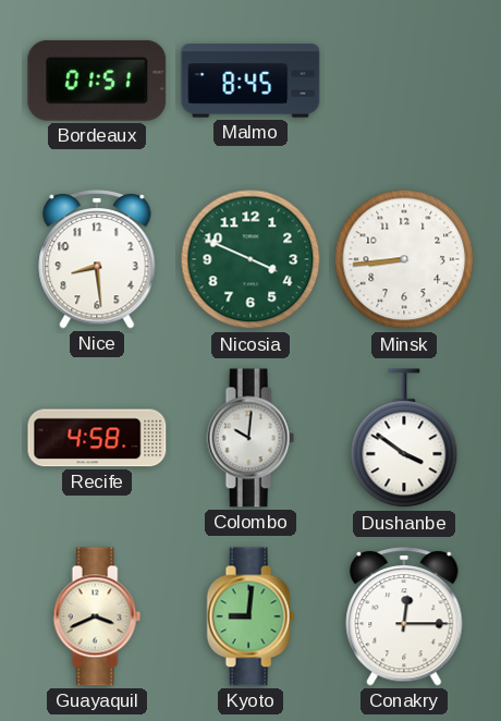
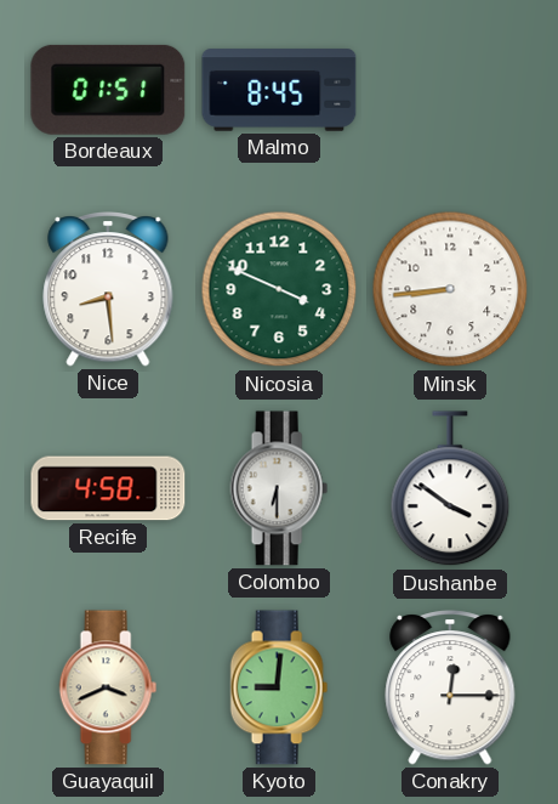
Colombo: 10:01 -> 6:30
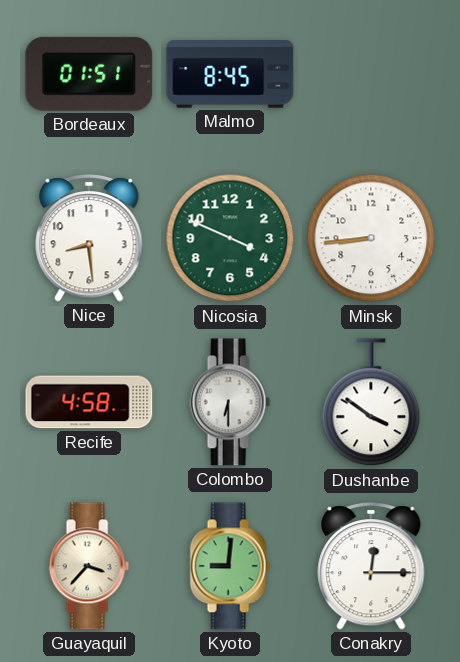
Guayaquil: 3:41 -> 3:37
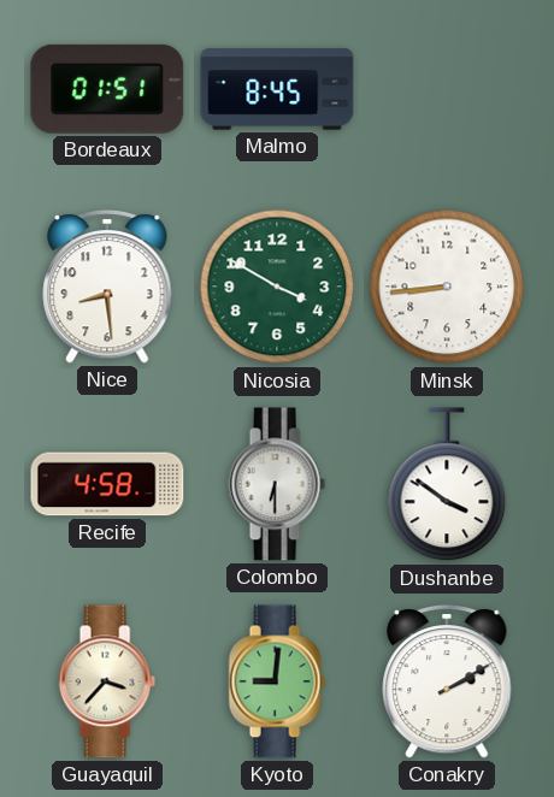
Nicosia: 3:49 -> 3:50
Conakry: 12:15 -> 2:10
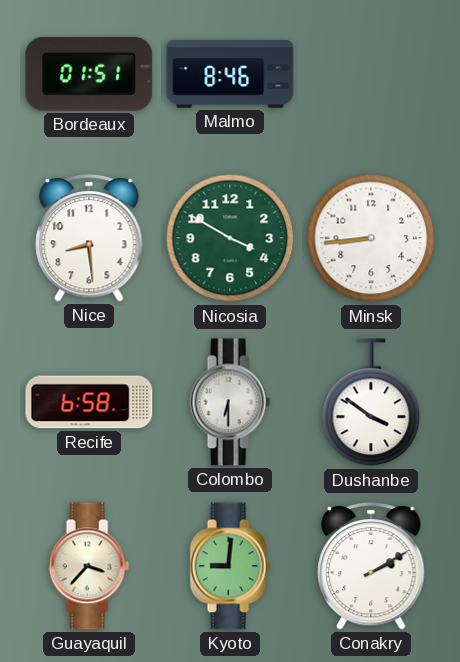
Malmo: 8:45 -> 8:46
Recife: 4:58 -> 6:58
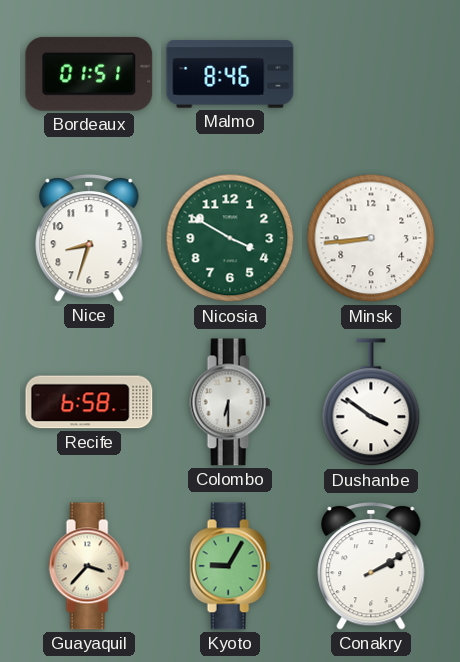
Nice: 8:29 -> 8:33
Kyoto: 9:01 -> 9:05
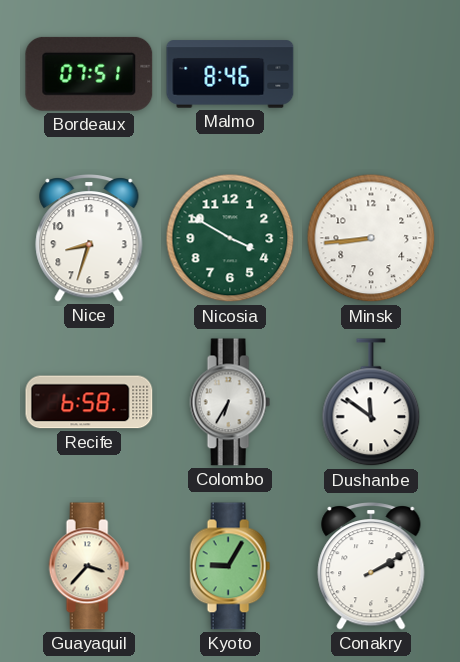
Bordeaux: 01:51 -> 07:51
Colombo: 6:30 -> 6:35
Dushanbe: 3:51 -> 11:51
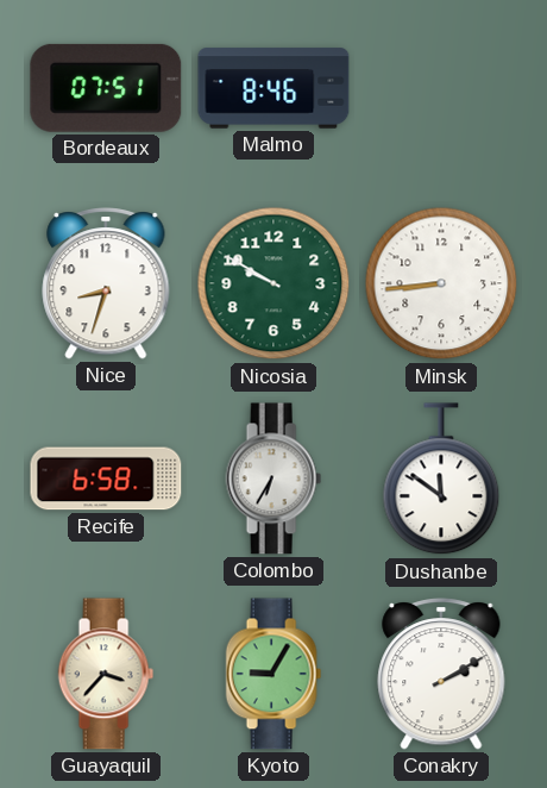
Nicosia: 3:50 -> 9:50
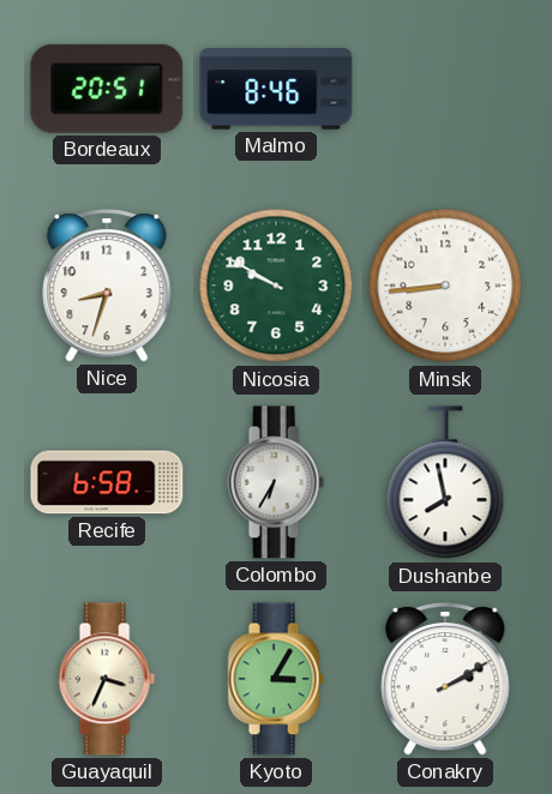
Bordeaux: 07:51 -> 20:51
Dushanbe: 11:51 -> 7:58
Guayaquil: 3:37 -> 3:34
Kyoto: 9:05 -> 3:05
